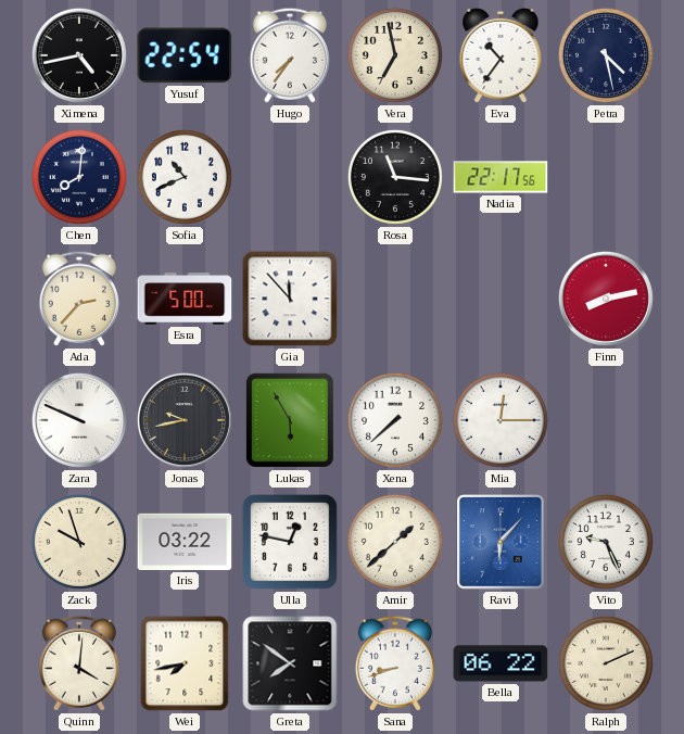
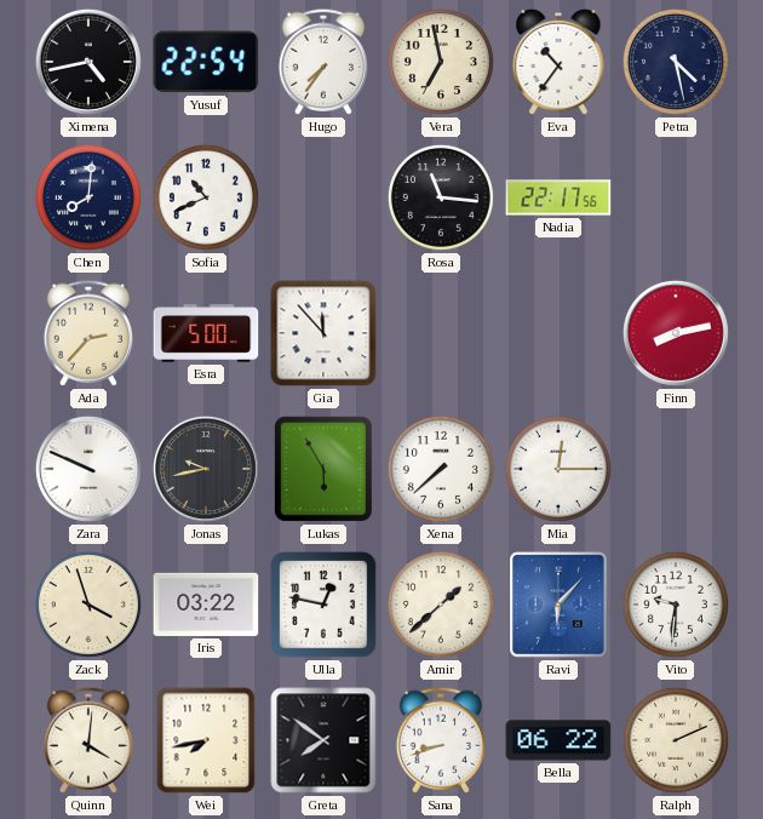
Zack: 9:57 -> 3:57
Vito: 9:26 -> 9:31
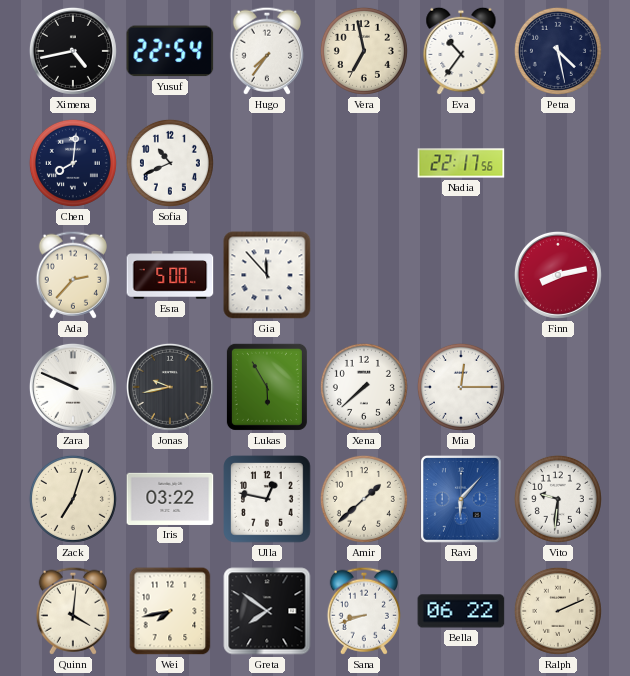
Rosa: 11:16 -> none
Zack: 3:57 -> 7:03
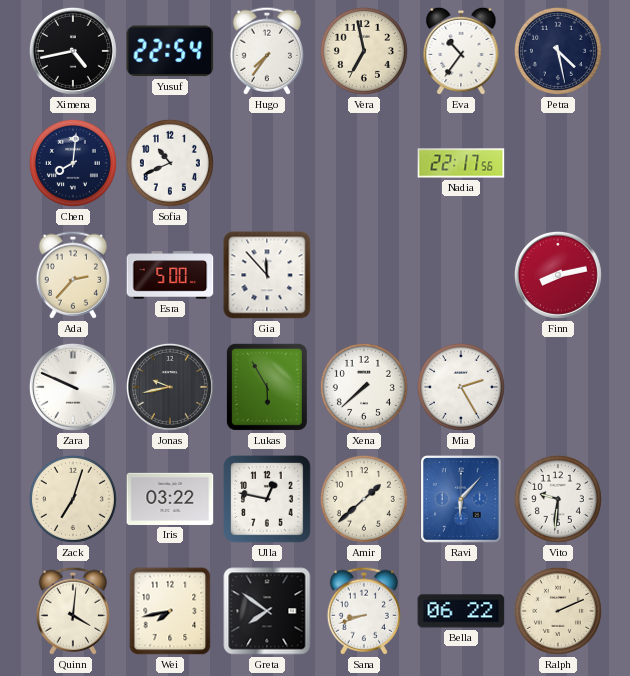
Mia: 12:15 -> 2:25
